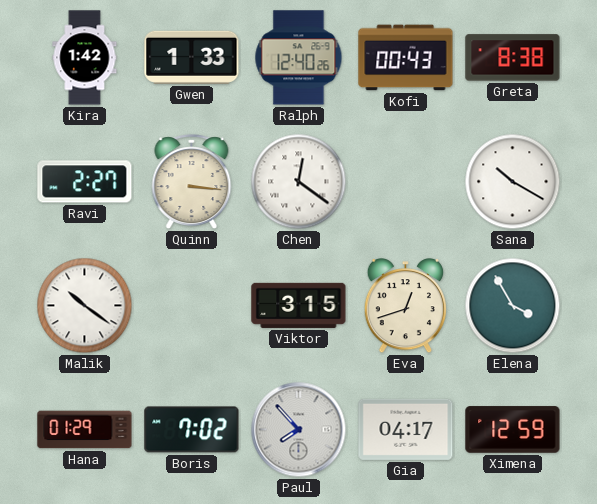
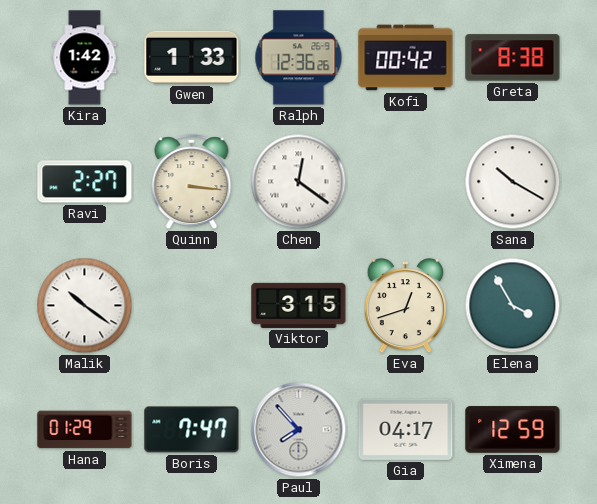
Ralph: 12:40 -> 12:36
Kofi: 00:43 -> 00:42
Boris: 7:02 -> 7:47
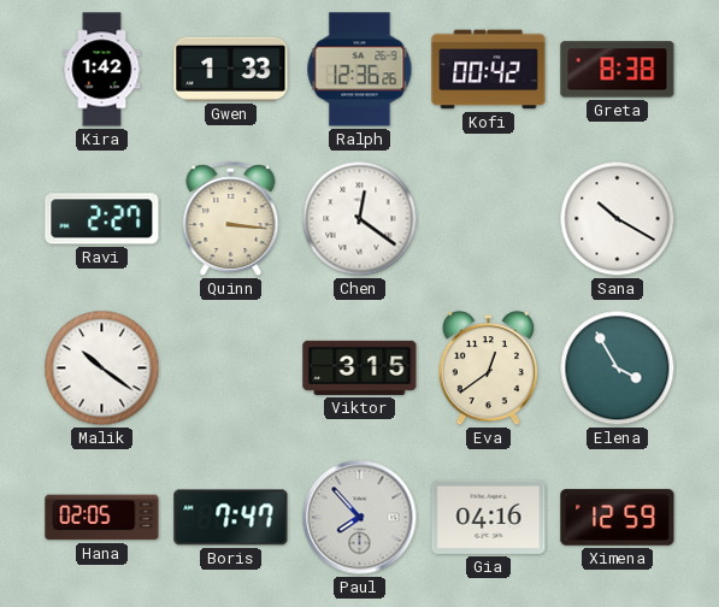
Eva: 12:42 -> 12:39
Hana: 01:29 -> 02:05
Gia: 04:17 -> 04:16
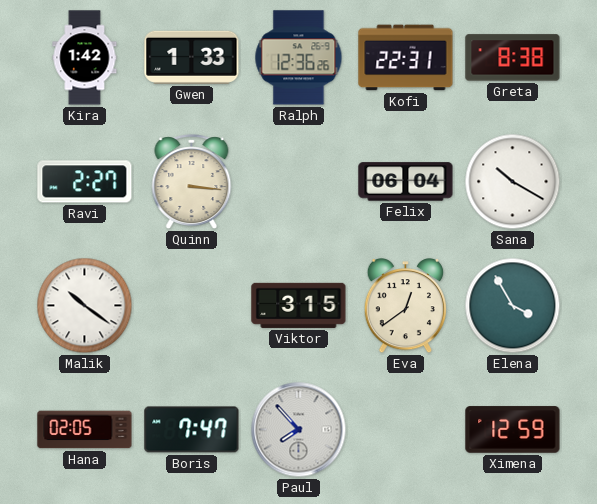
Kofi: 00:42 -> 22:31
Chen: 12:21 -> none
Felix: none -> 06:04
Gia: 04:16 -> none
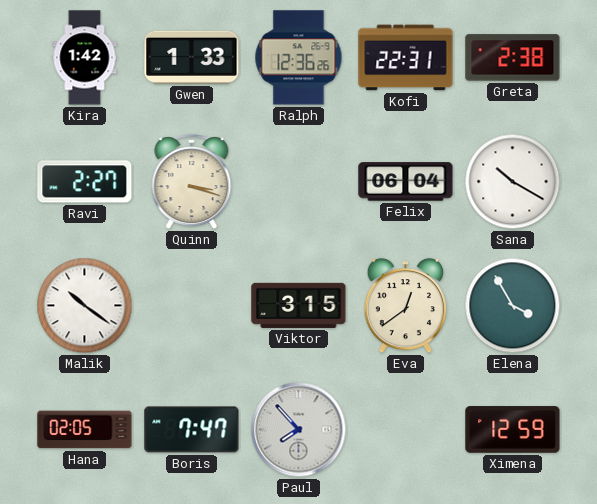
Greta: 8:38 -> 2:38
Quinn: 3:16 -> 3:18
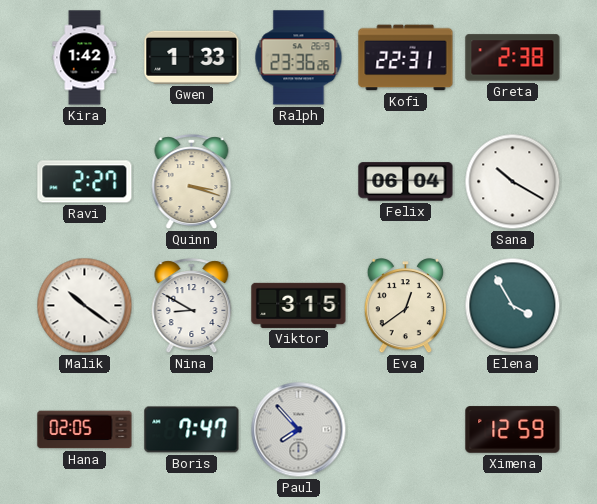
Ralph: 12:36 -> 23:36
Nina: none -> 8:50
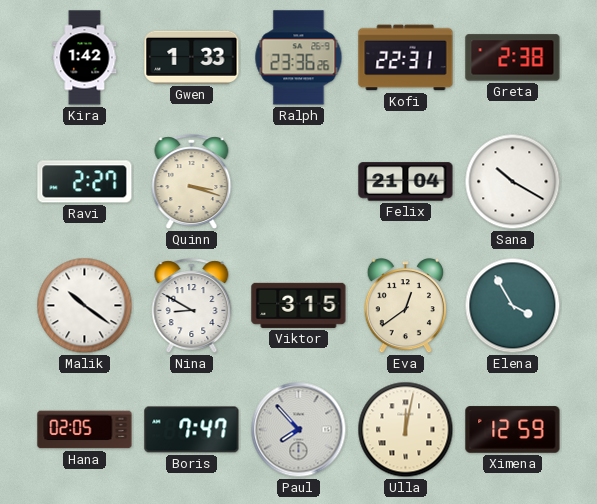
Felix: 06:04 -> 21:04
Ulla: none -> 12:02
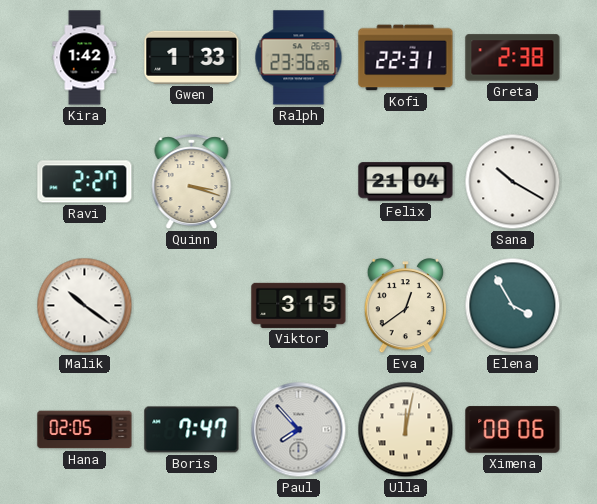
Nina: 8:50 -> none
Ximena: 12:59 -> 08:06
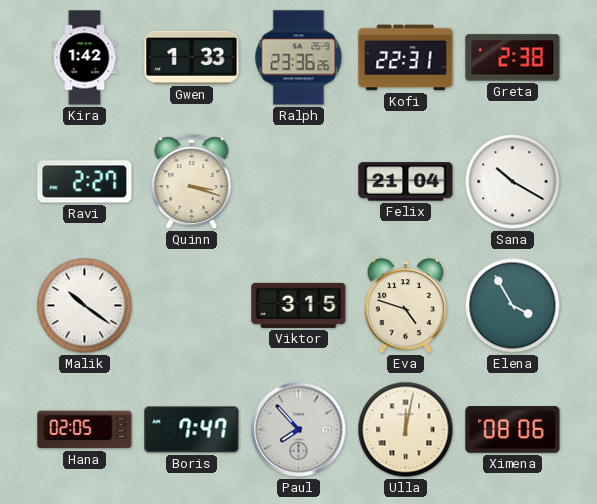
Eva: 12:39 -> 4:48
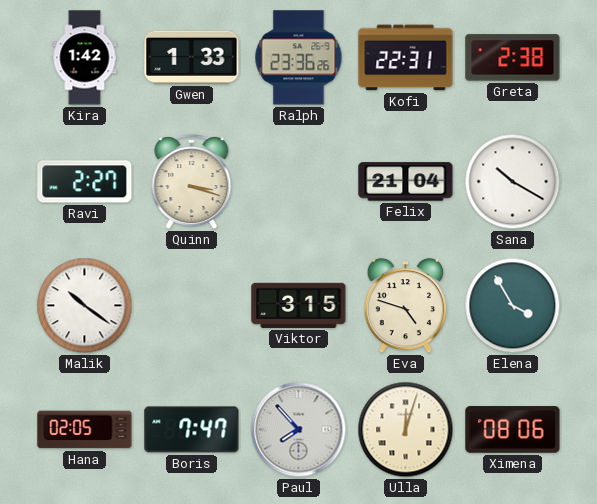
Ulla: 12:02 -> 12:03
